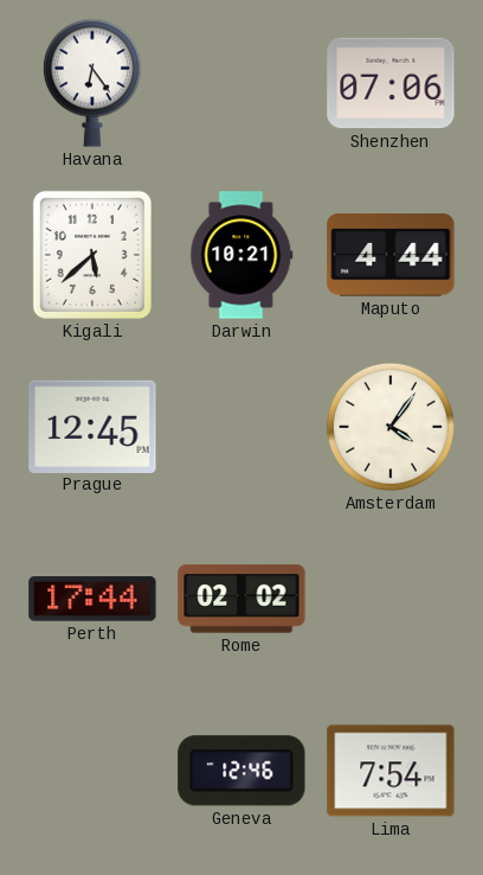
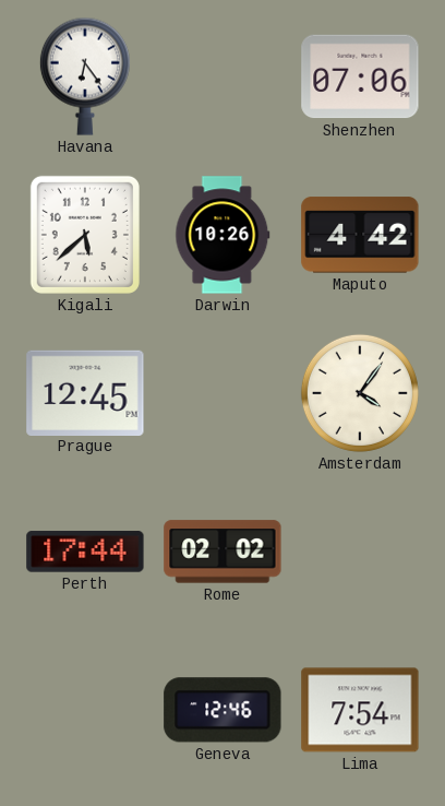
Darwin: 10:21 -> 10:26
Maputo: 4:44 -> 4:42
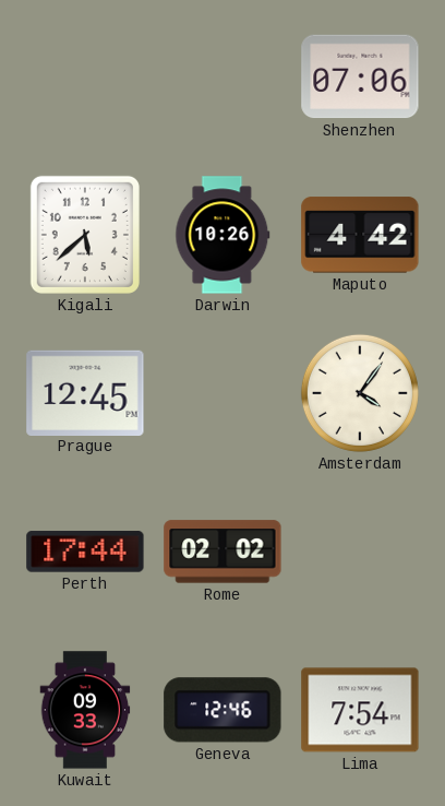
Havana: 6:24 -> none
Kuwait: none -> 09:33
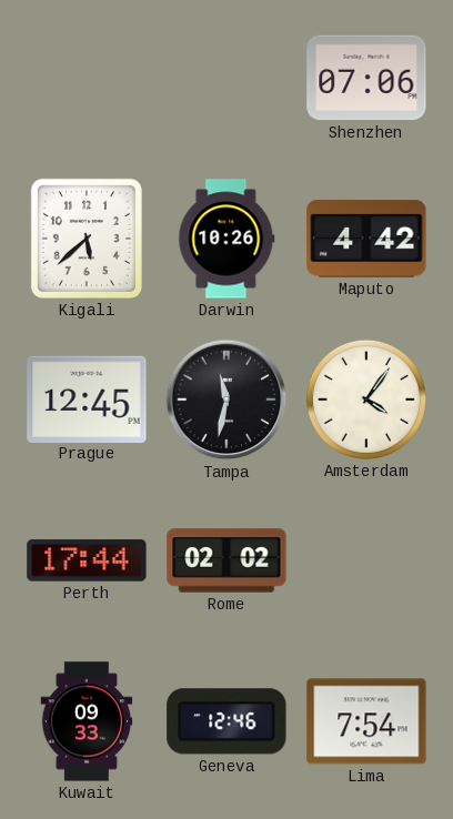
Tampa: none -> 11:32
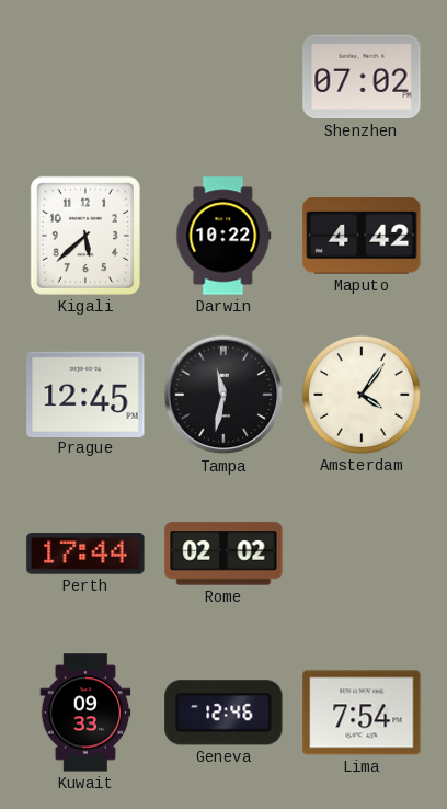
Shenzhen: 07:06 -> 07:02
Darwin: 10:26 -> 10:22
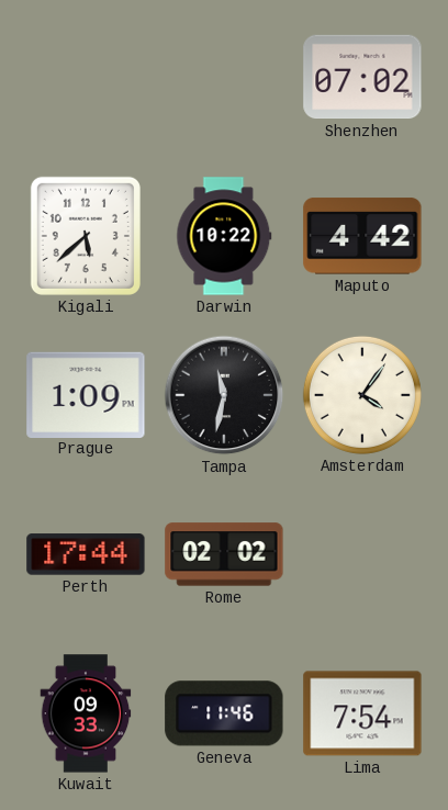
Prague: 12:45 -> 1:09
Geneva: 12:46 -> 11:46
